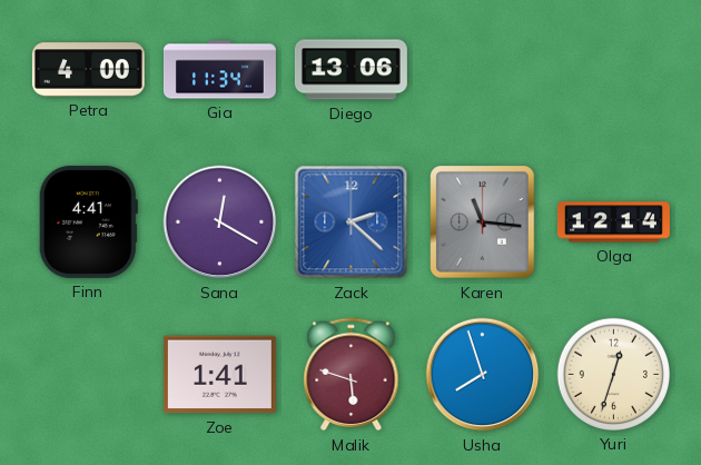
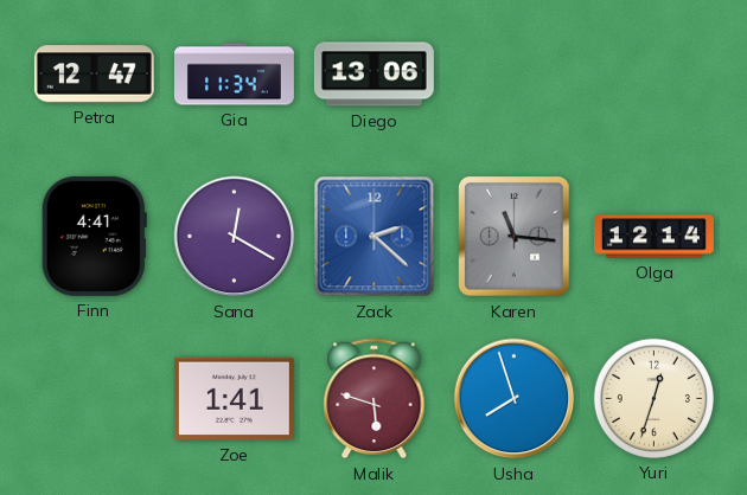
Petra: 4:00 -> 12:47
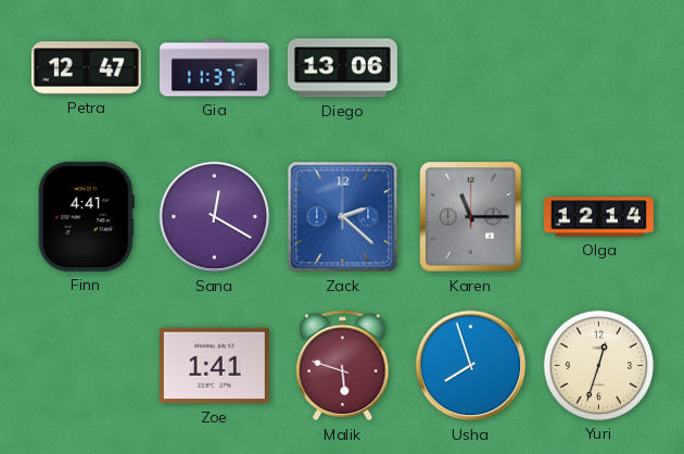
Gia: 11:34 -> 11:37
Karen: 11:16 -> 11:15
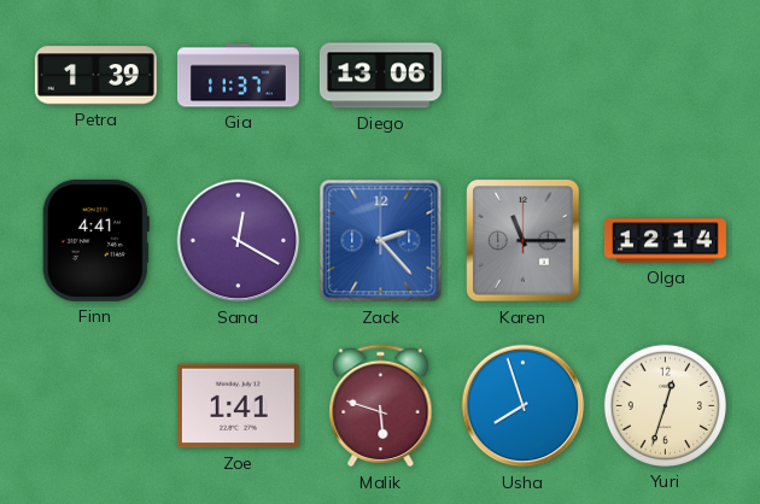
Petra: 12:47 -> 1:39
Zack: 2:22 -> 2:23
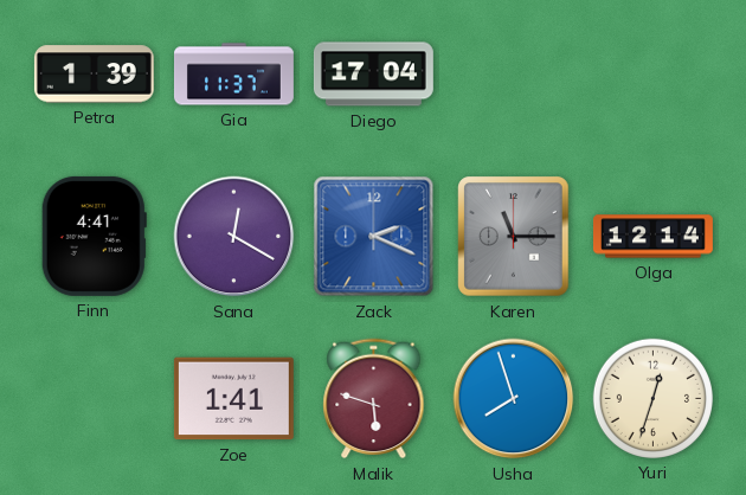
Diego: 13:06 -> 17:04
Zack: 2:23 -> 2:19
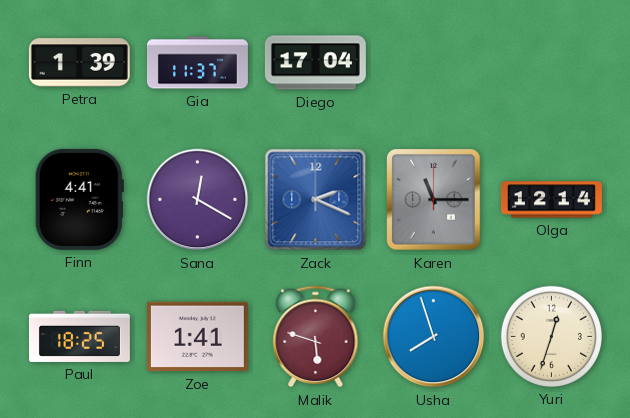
Paul: none -> 18:25
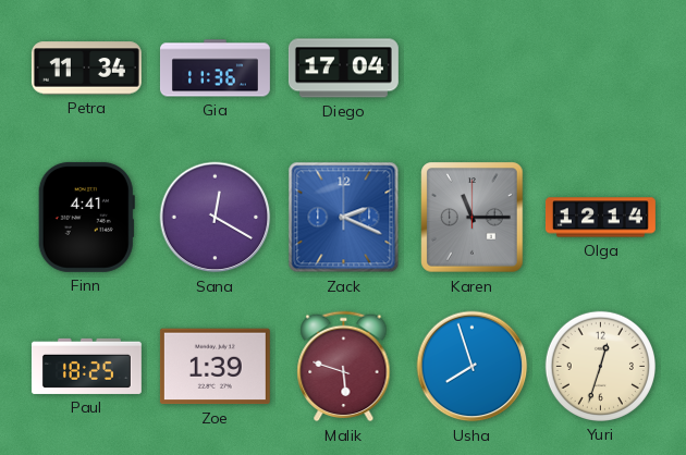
Petra: 1:39 -> 11:34
Gia: 11:37 -> 11:36
Zoe: 1:41 -> 1:39
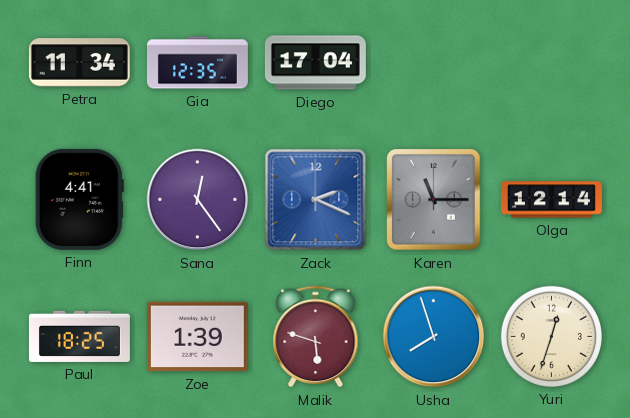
Gia: 11:36 -> 12:35
Sana: 12:20 -> 12:24
